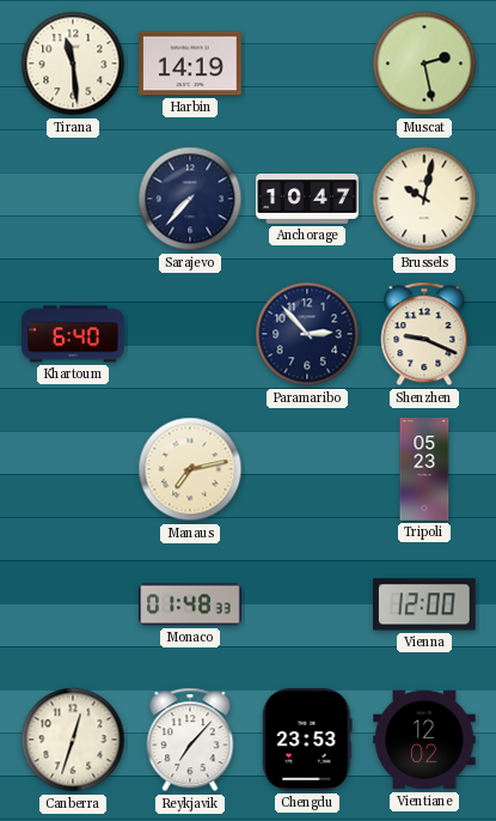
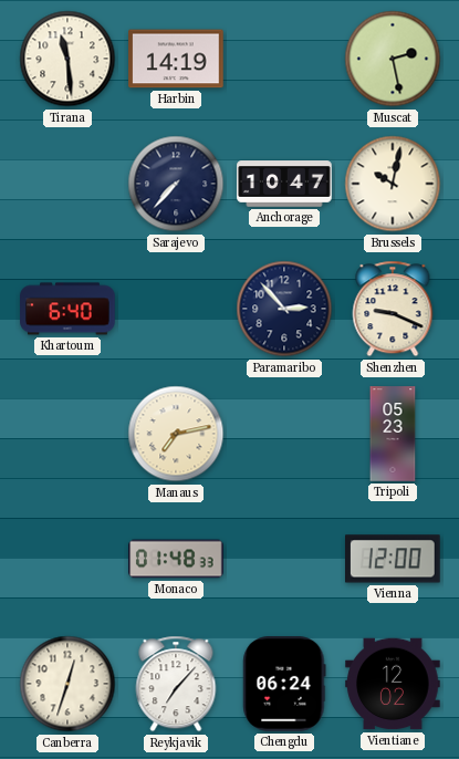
Chengdu: 23:53 -> 06:24
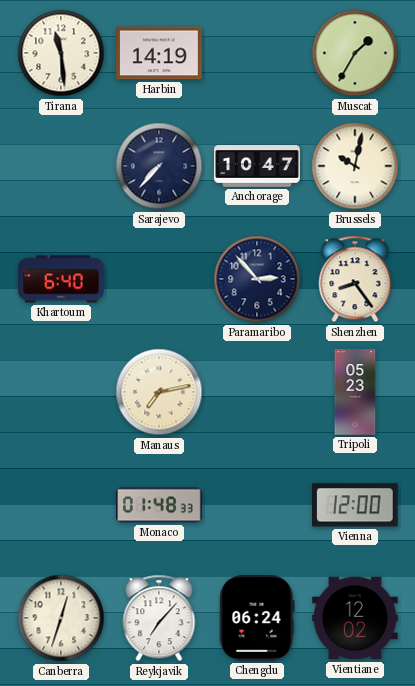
Muscat: 2:28 -> 1:35
Shenzhen: 9:19 -> 8:24
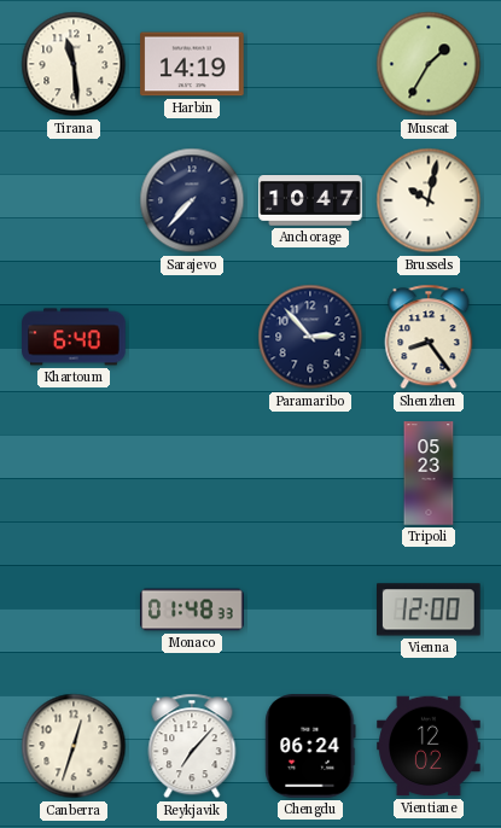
Manaus: 7:13 -> none
